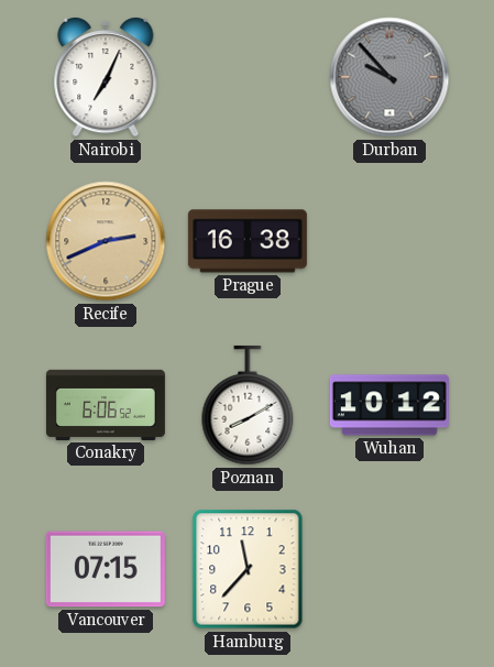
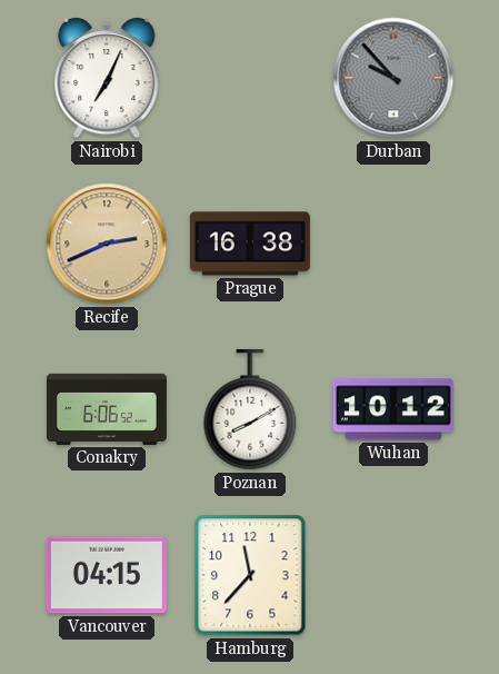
Vancouver: 07:15 -> 04:15
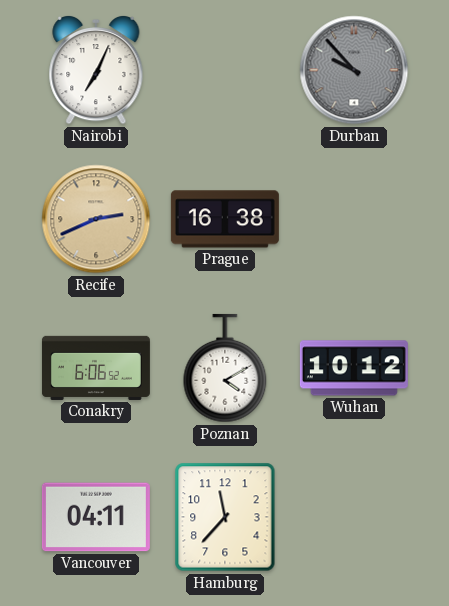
Poznan: 8:10 -> 4:10
Vancouver: 04:15 -> 04:11
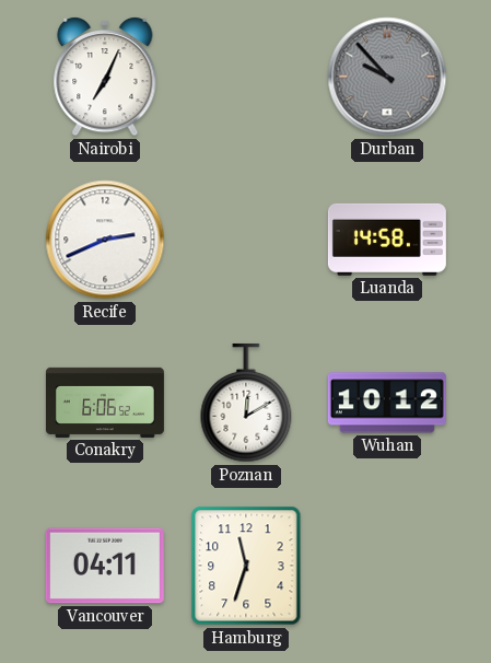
Recife dial: champagne -> white
Prague: 16:38 -> none
Luanda: none -> 14:58
Poznan: 4:10 -> 12:10
Hamburg: 11:37 -> 11:33
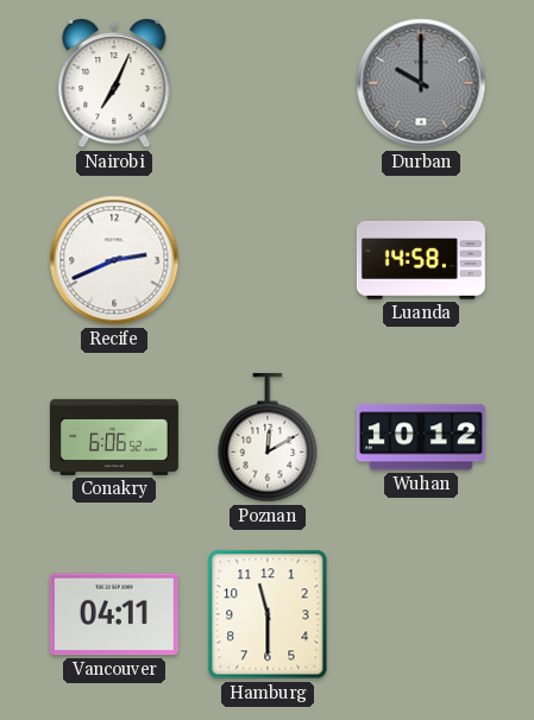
Durban: 9:53 -> 10:00
Hamburg: 11:33 -> 11:30
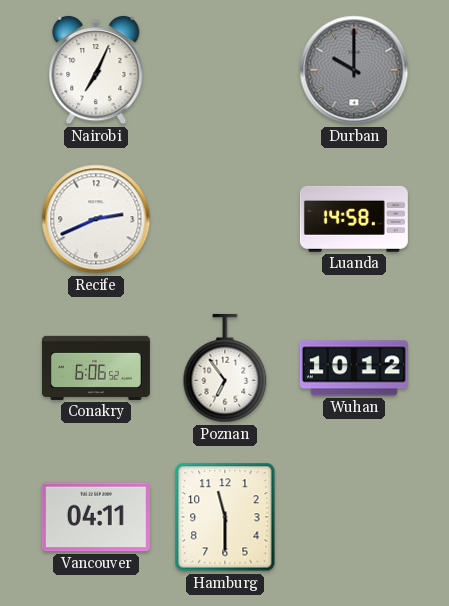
Poznan: 12:10 -> 6:54
